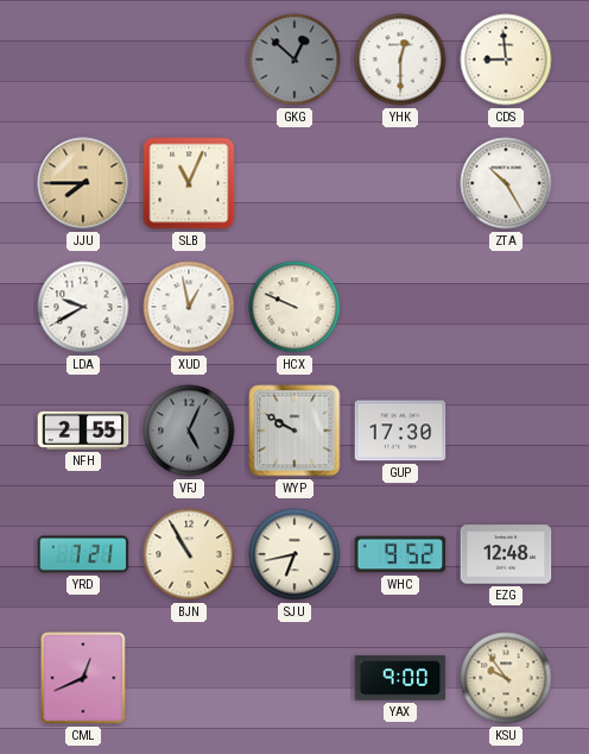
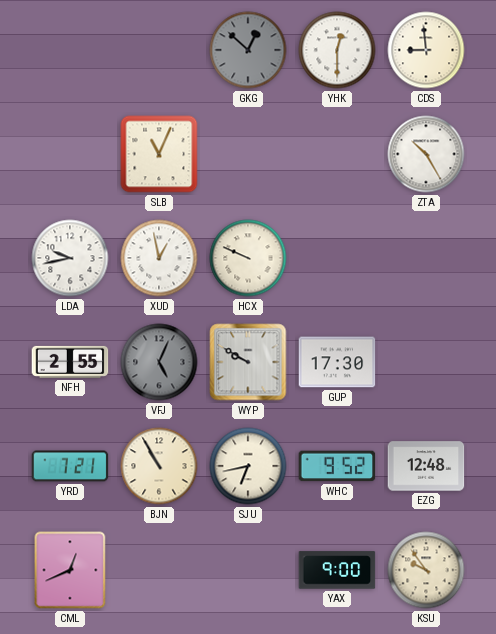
JJU: 7:45 -> none
LDA: 9:40 -> 9:43
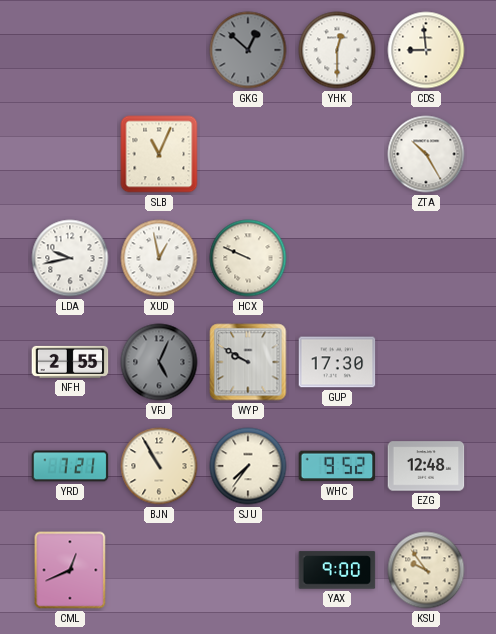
SJU: 6:43 -> 7:36
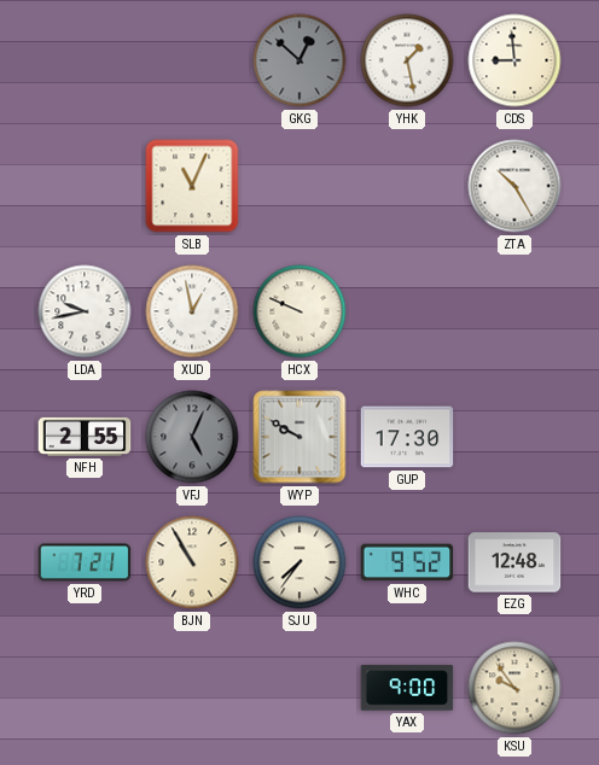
YHK: 12:30 -> 1:28
CML: 12:41 -> none
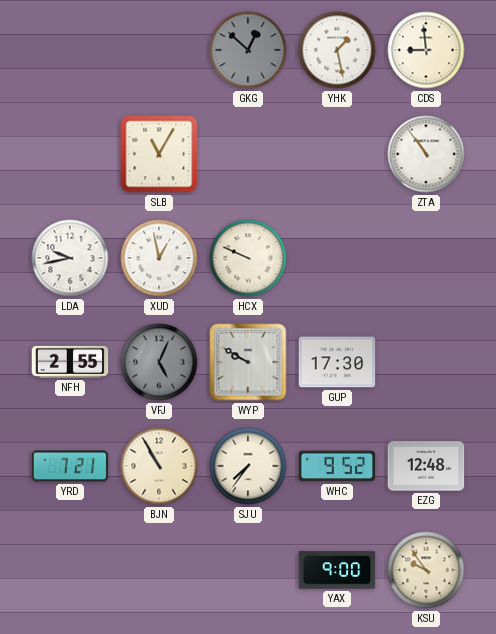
SLB: 11:04 -> 11:05
ZTA: 10:25 -> 10:54
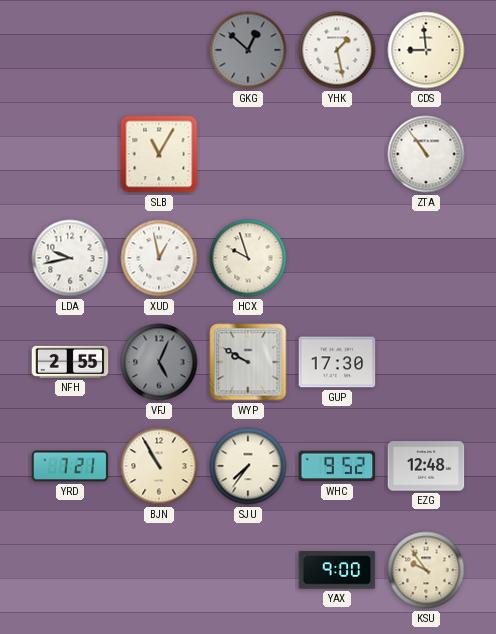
HCX: 9:49 -> 9:57
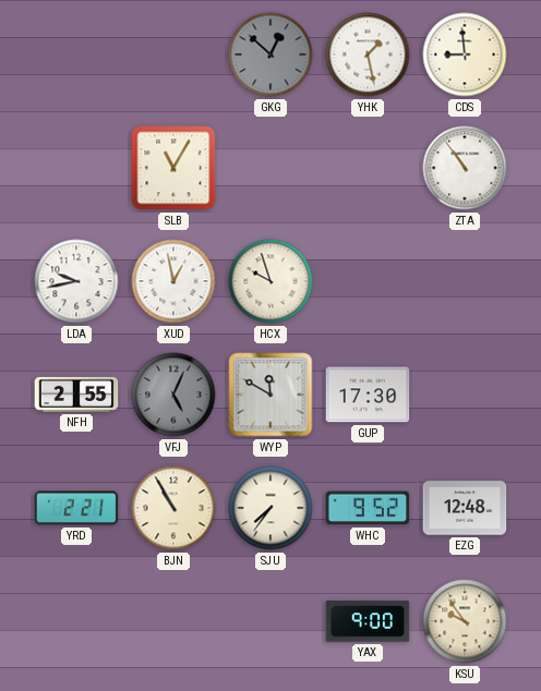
WYP: 9:50 -> 11:50
YRD: 7:21 -> 2:21
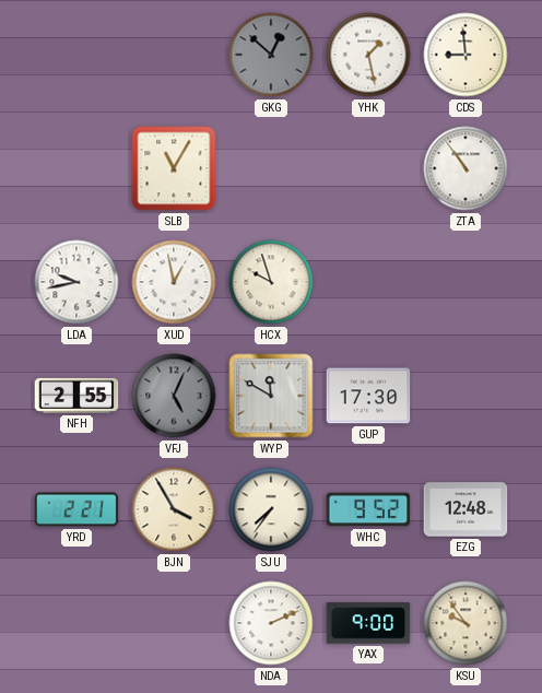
BJN: 10:55 -> 3:55
NDA: none -> 2:11
